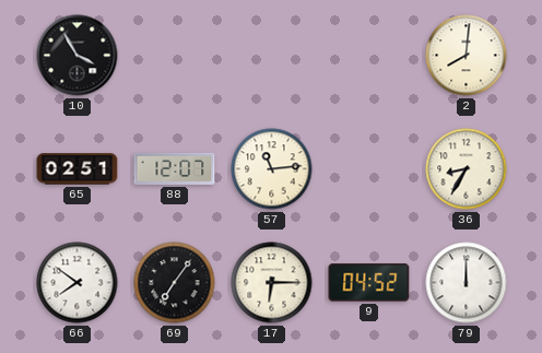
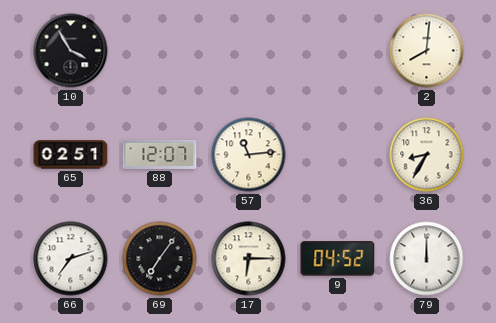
66: 7:51 -> 7:12
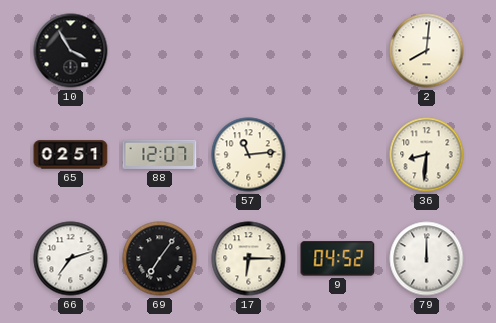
36: 8:35 -> 8:31
